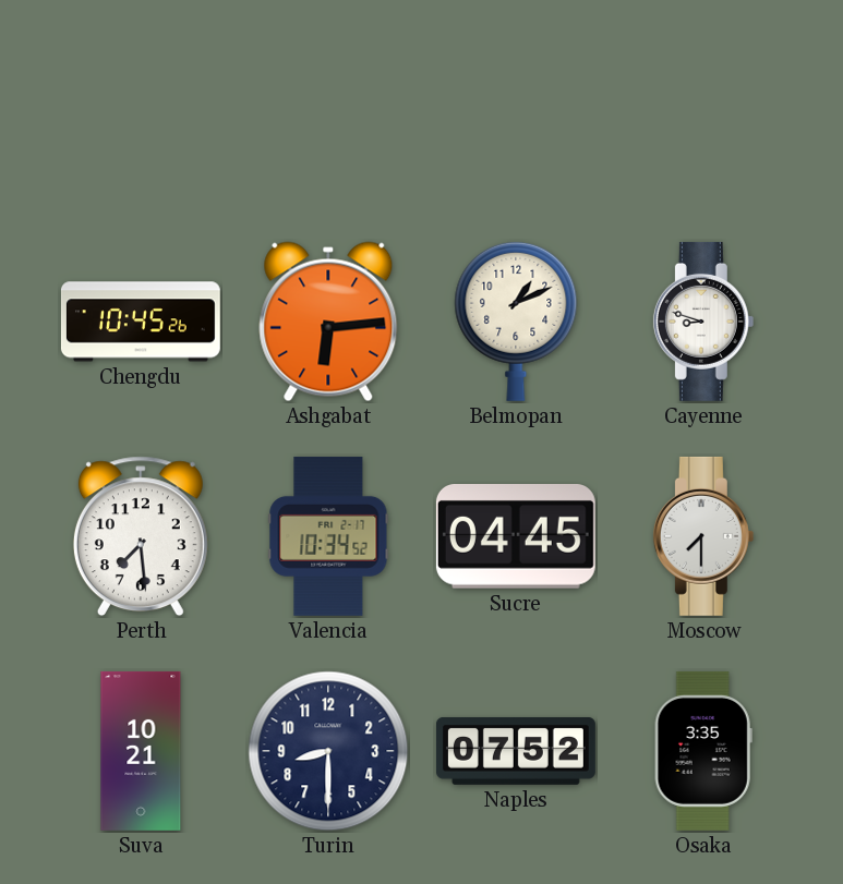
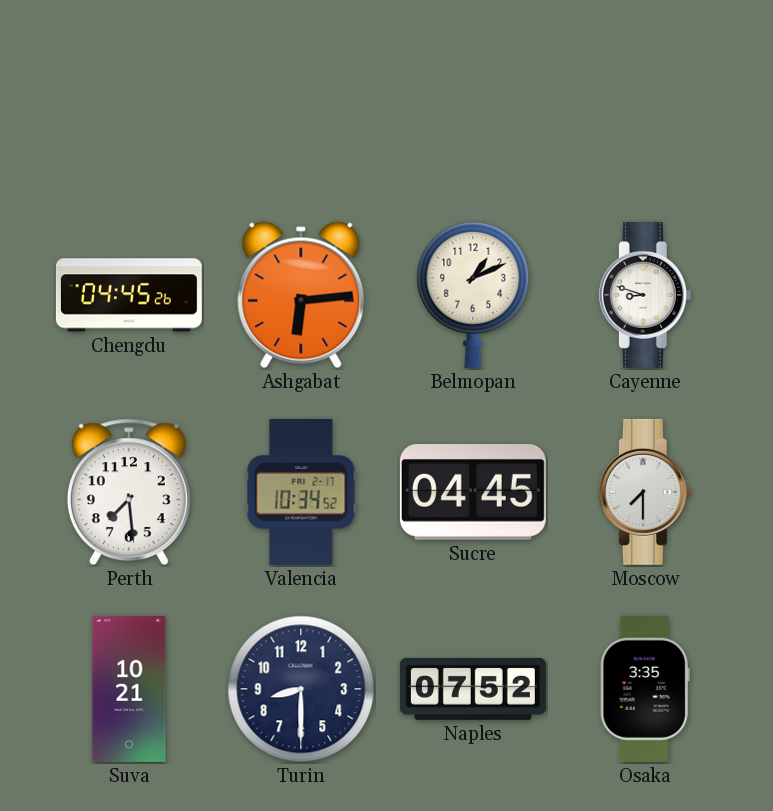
Chengdu: 10:45 -> 04:45
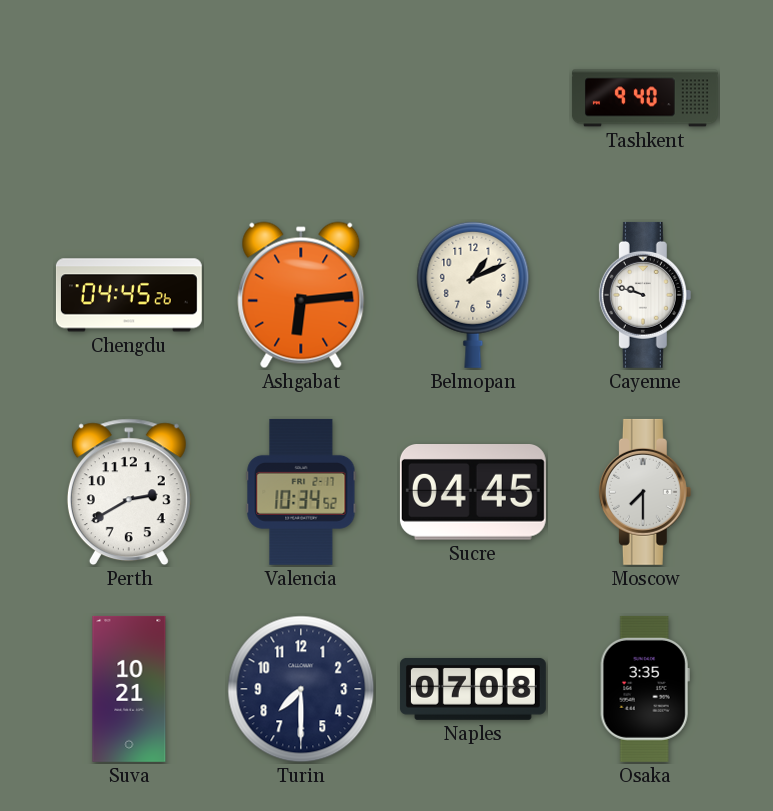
Tashkent: none -> 9:40
Cayenne: 8:48 -> 9:48
Perth: 7:29 -> 2:40
Turin: 8:30 -> 7:30
Naples: 07:52 -> 07:08
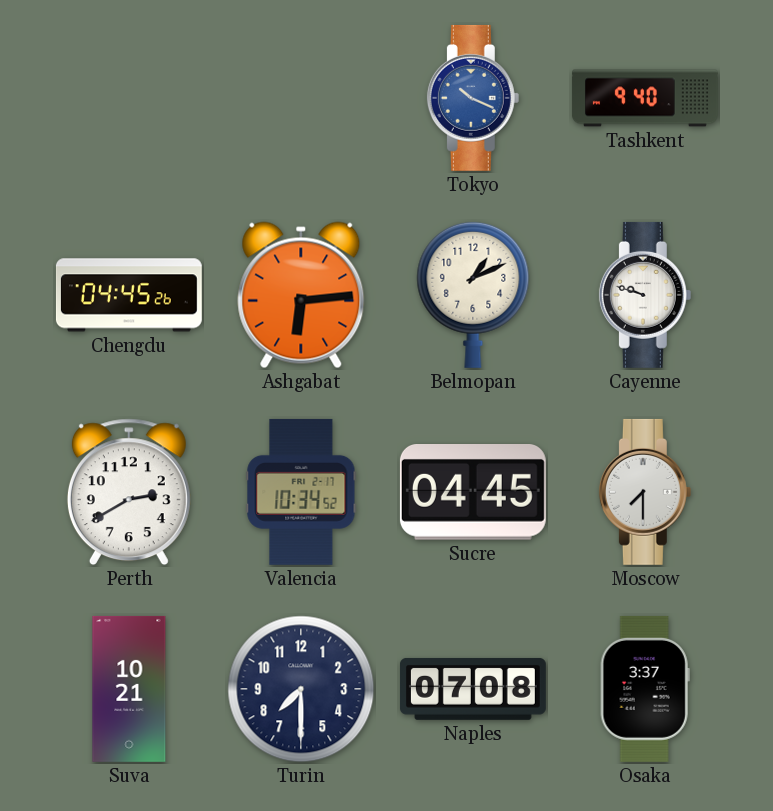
Tokyo: none -> 10:19
Osaka: 3:35 -> 3:37
